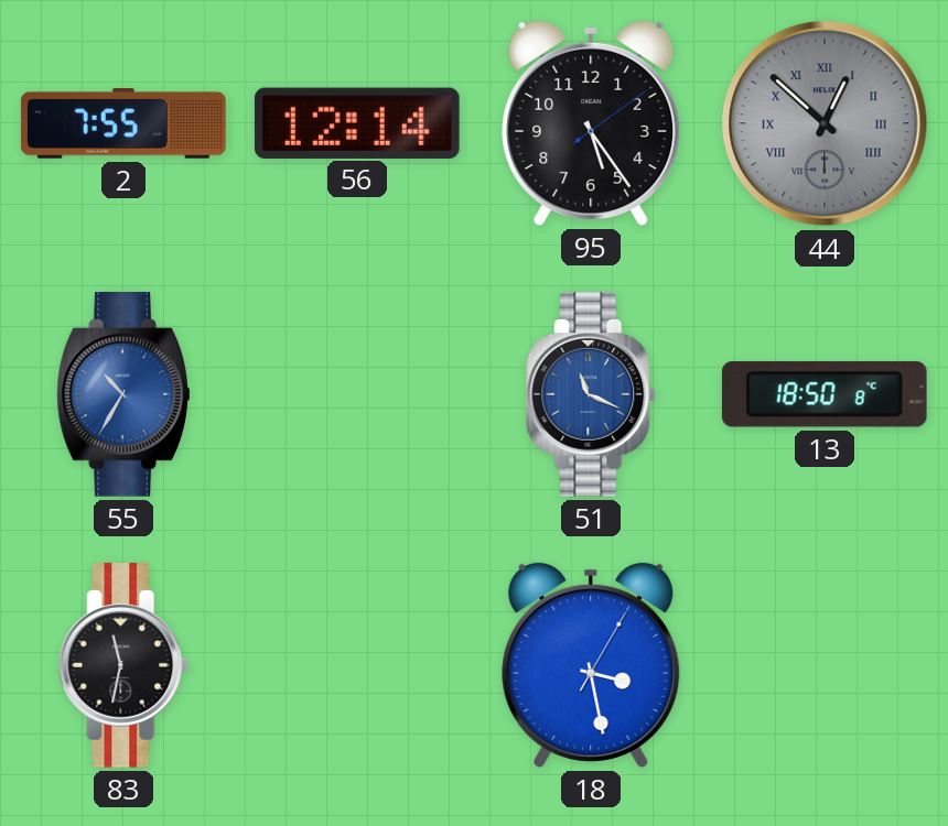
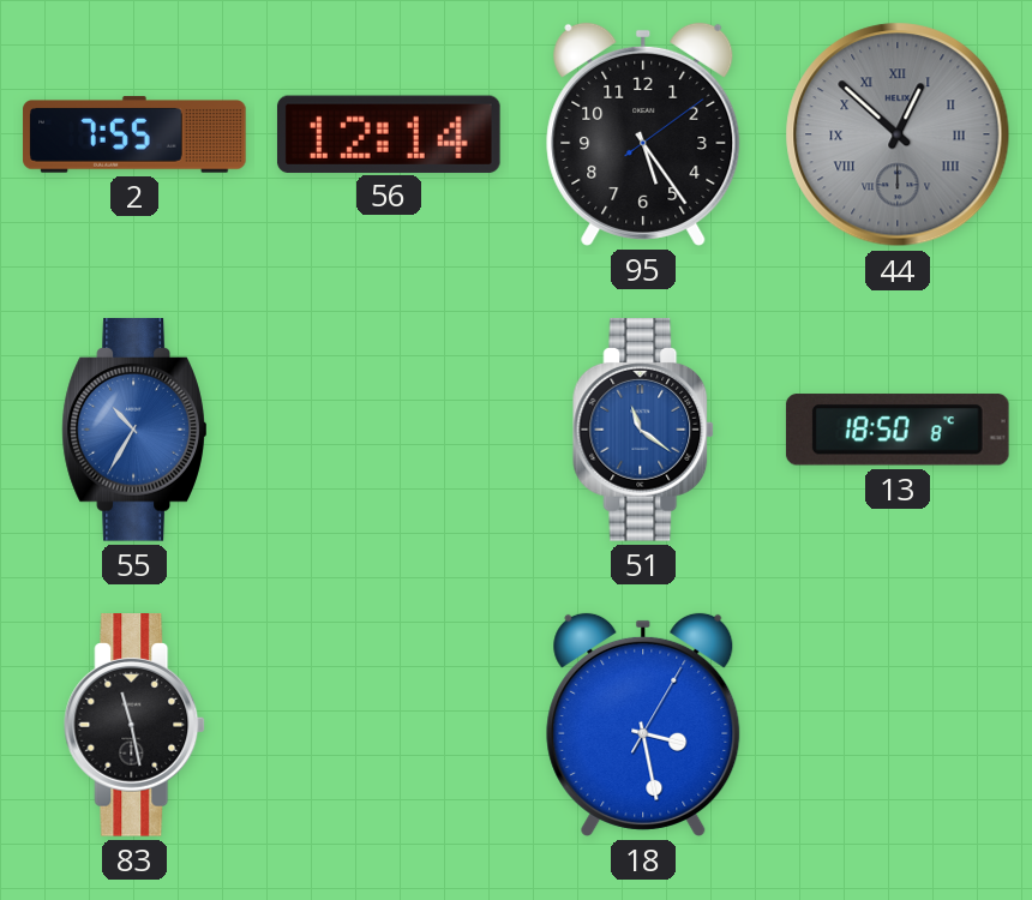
51: 11:19 -> 11:21
83: 11:32 -> 11:28
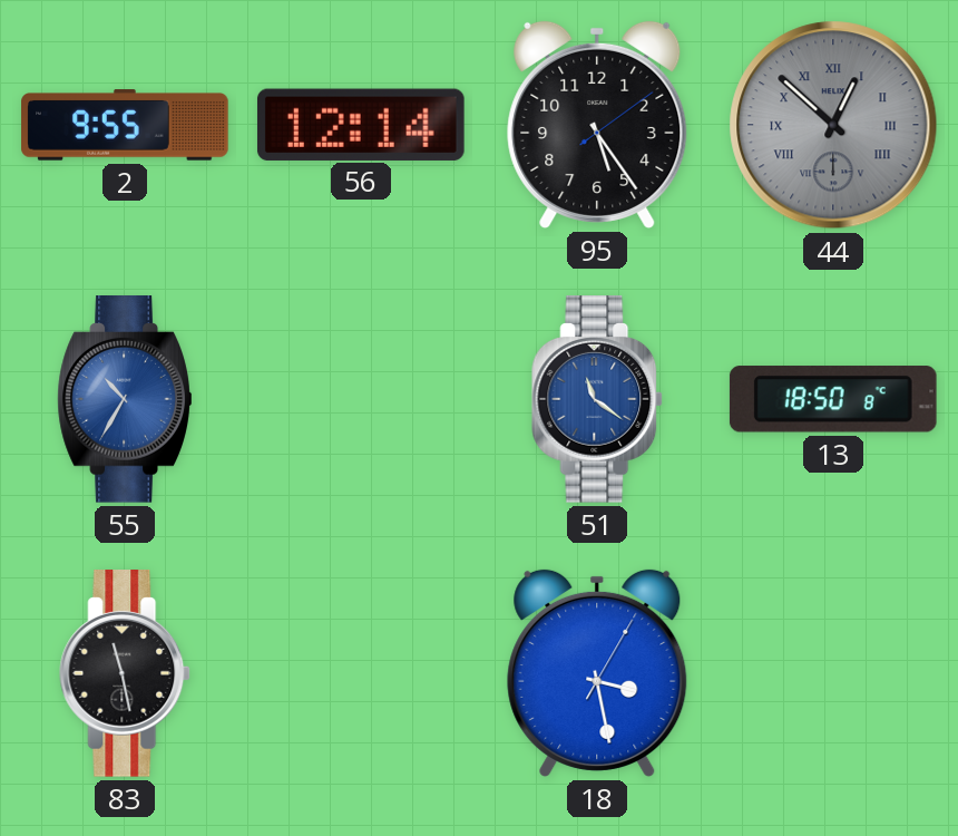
2: 7:55 -> 9:55
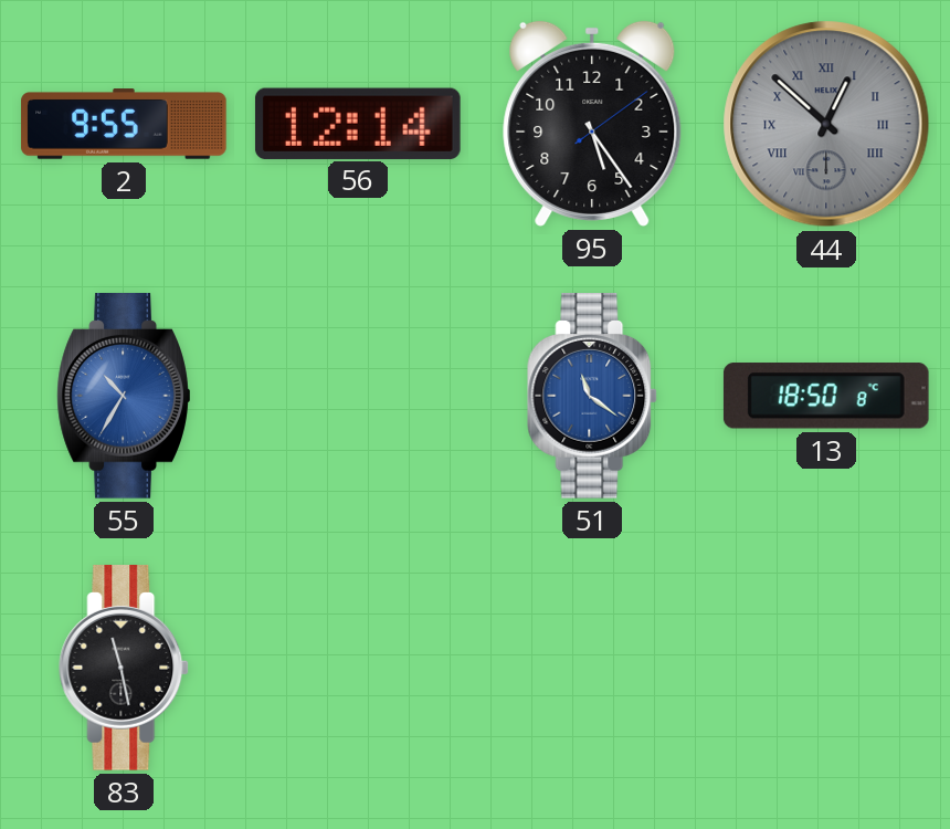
18: 3:28 -> none
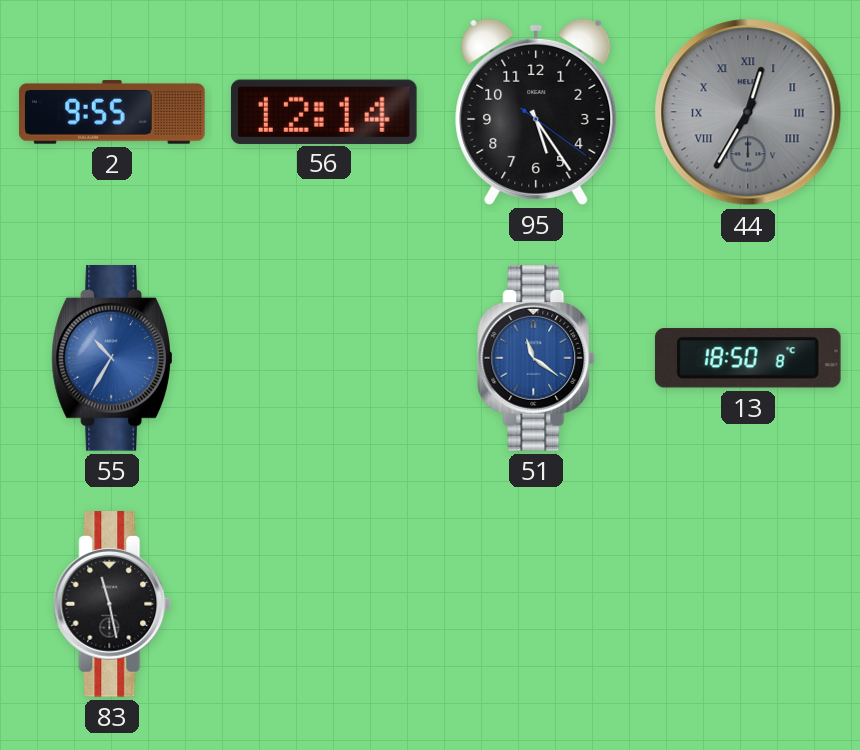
95: 5:24:09 -> 5:24:21
44: 12:52 -> 12:35
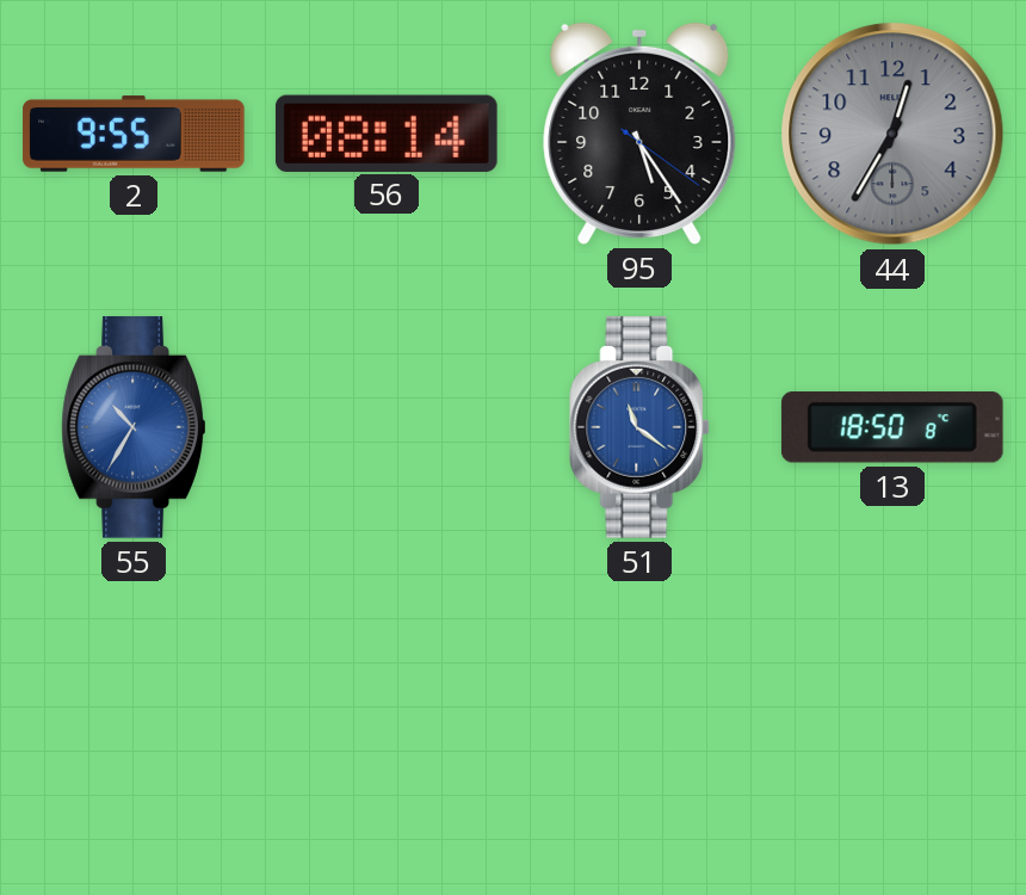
56: 12:14 -> 08:14
44 numerals: Roman -> Arabic
83: 11:28 -> none
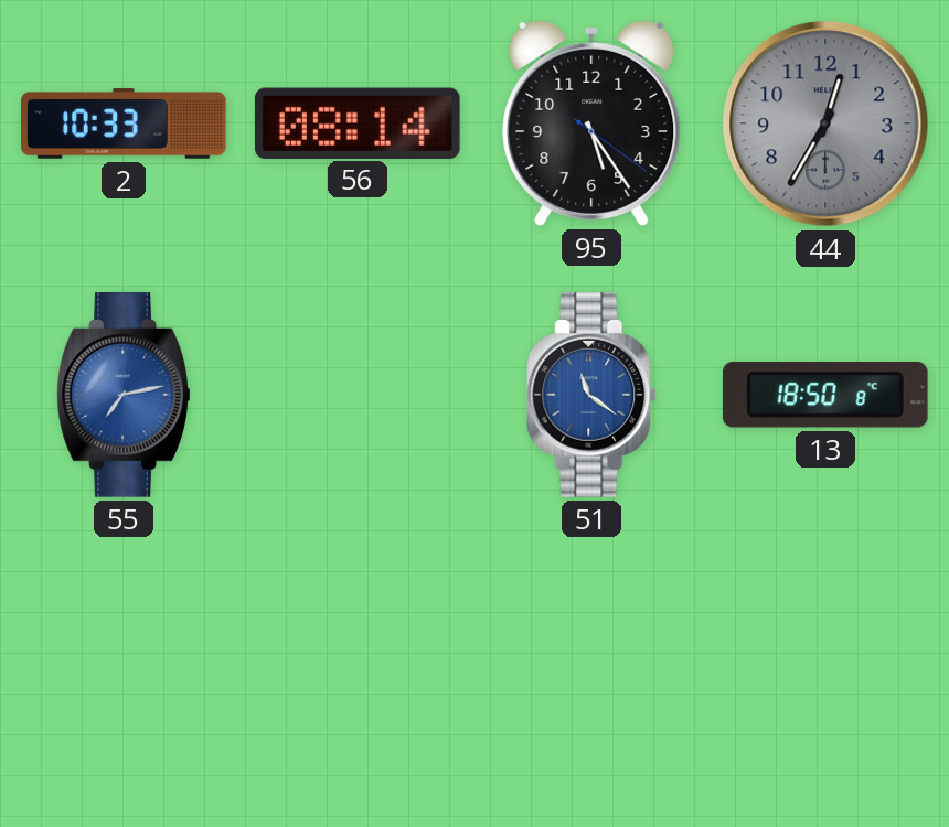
2: 9:55 -> 10:33
55: 10:35 -> 7:13
